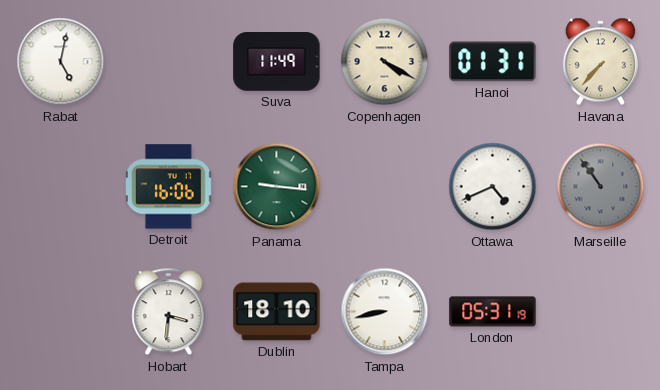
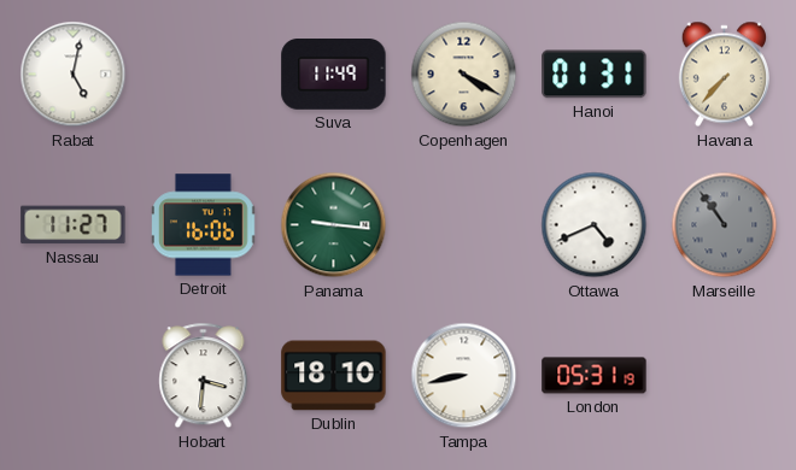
Nassau: none -> 11:27
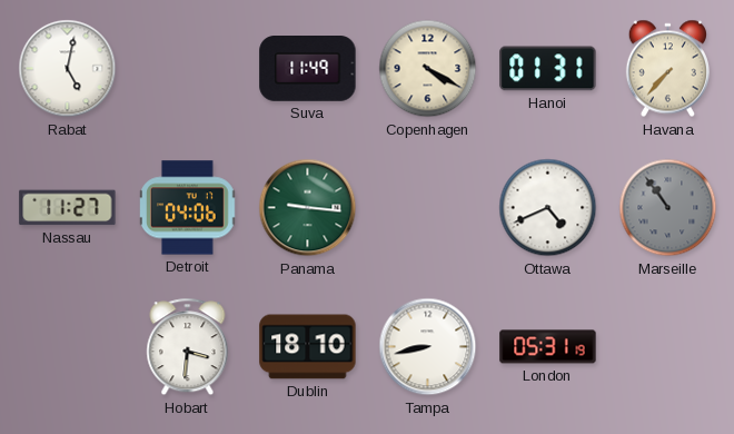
Detroit: 16:06 -> 04:06
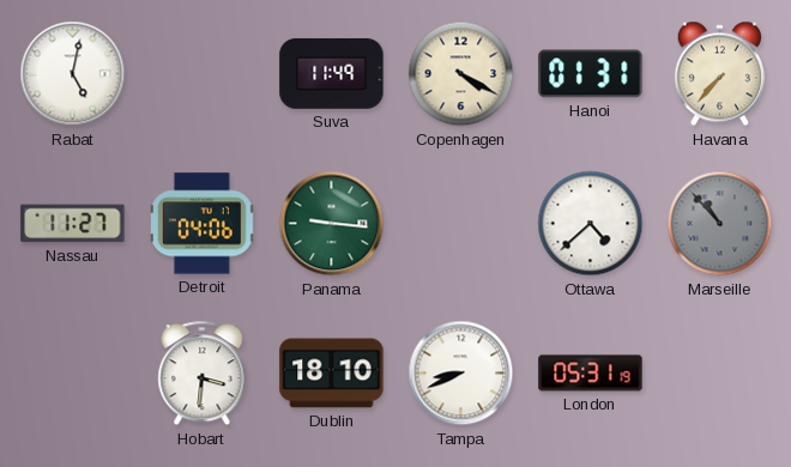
Ottawa: 4:41 -> 4:38
Marseille: 10:54 -> 10:53
Tampa: 8:43 -> 8:41
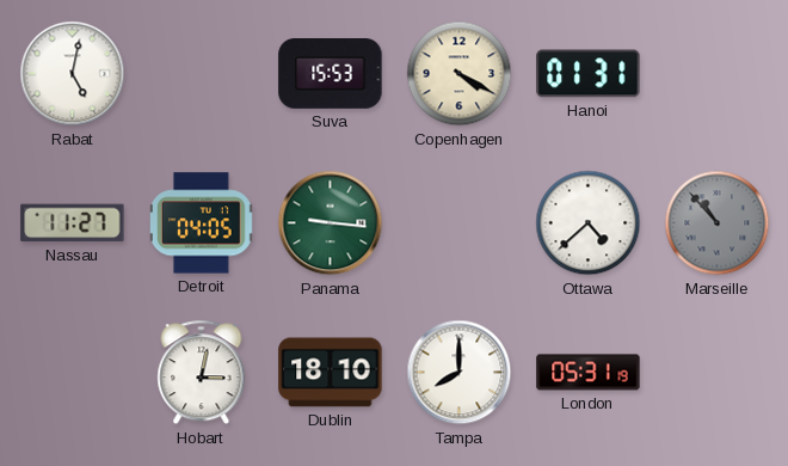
Suva: 11:49 -> 15:53
Havana: 7:37 -> none
Detroit: 04:06 -> 04:05
Hobart: 3:31 -> 3:02
Tampa: 8:41 -> 8:00
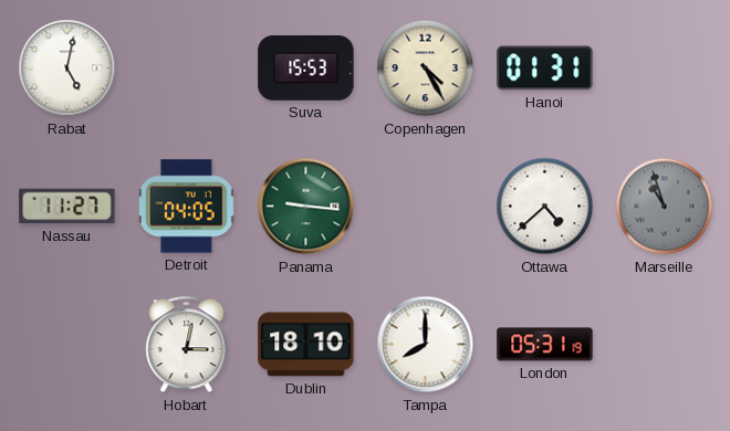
Copenhagen: 4:20 -> 4:25
Marseille: 10:53 -> 10:57
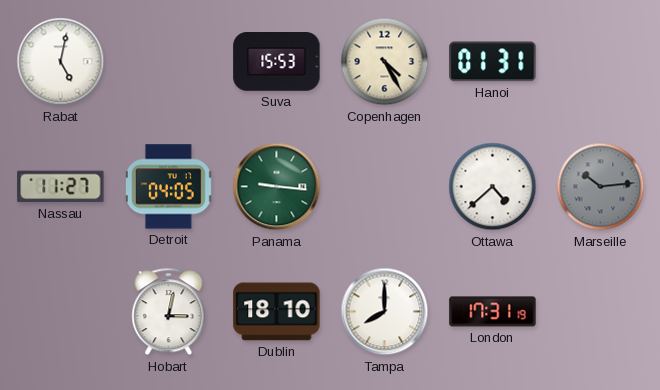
Marseille: 10:57 -> 10:14
London: 05:31 -> 17:31
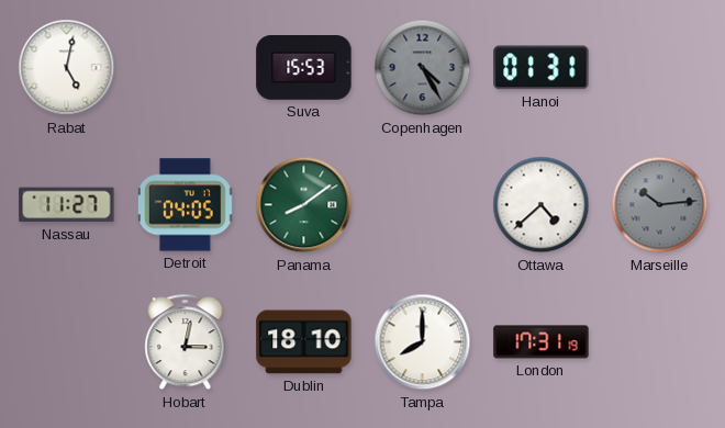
Copenhagen dial: cream -> grey
Panama: 9:16 -> 8:09
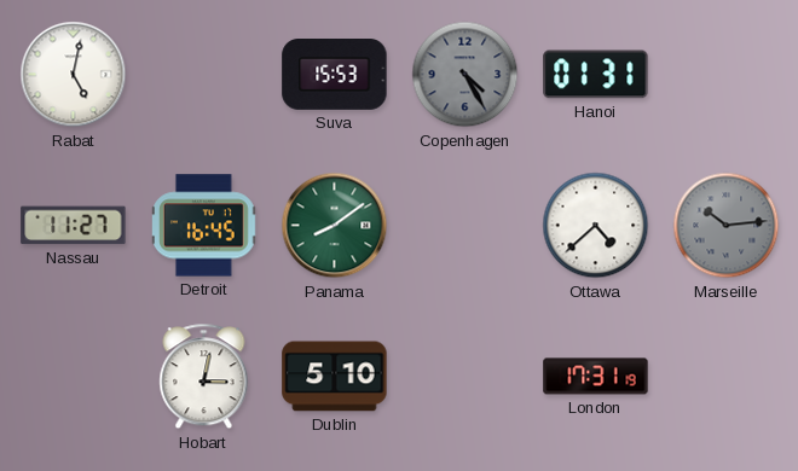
Detroit: 04:05 -> 16:45
Dublin: 18:10 -> 5:10
Tampa: 8:00 -> none
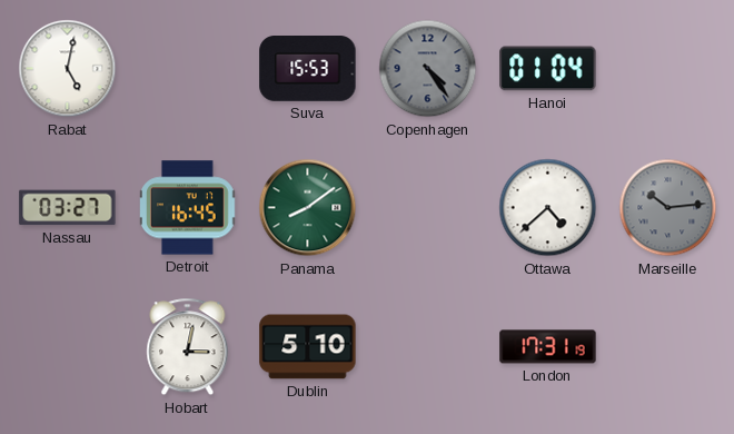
Copenhagen: 4:25 -> 4:24
Hanoi: 01:31 -> 01:04
Nassau: 11:27 -> 03:27
